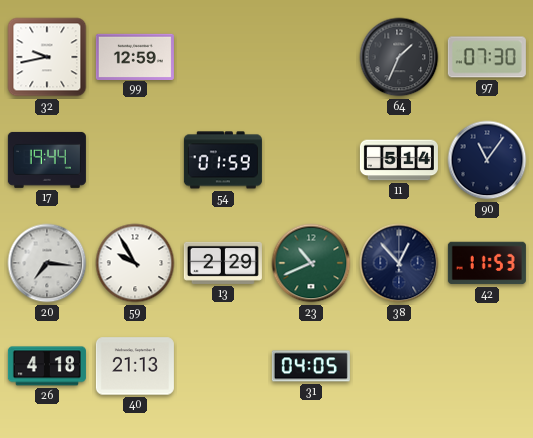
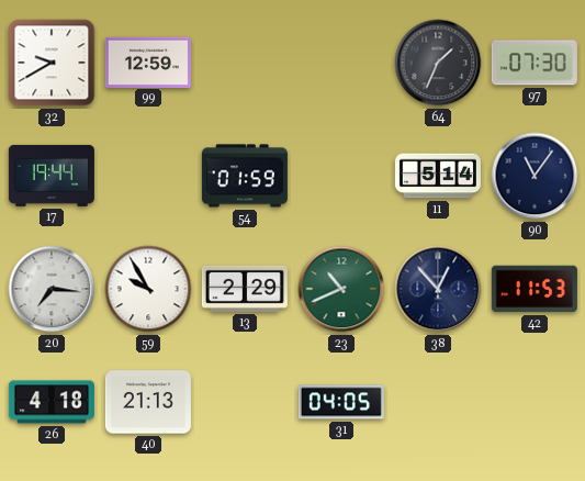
32: 9:43 -> 9:40
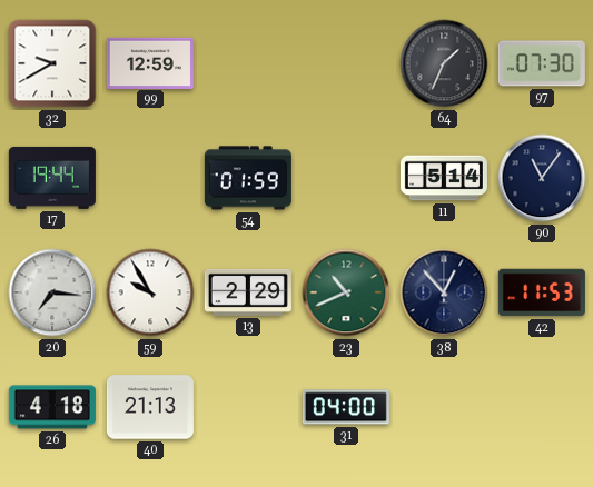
31: 04:05 -> 04:00
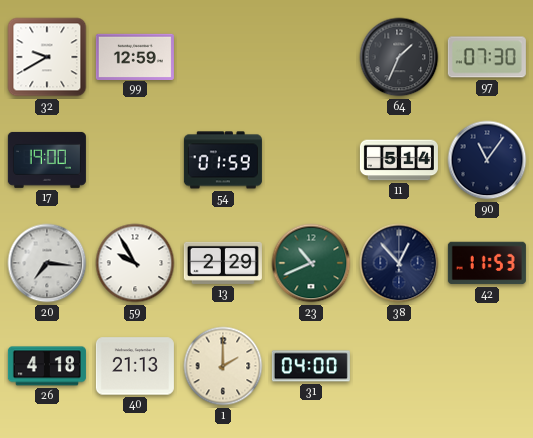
17: 19:44 -> 19:00
1: none -> 2:00
